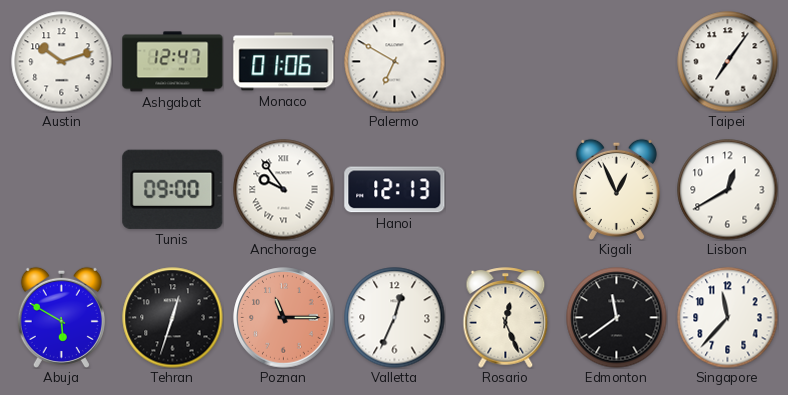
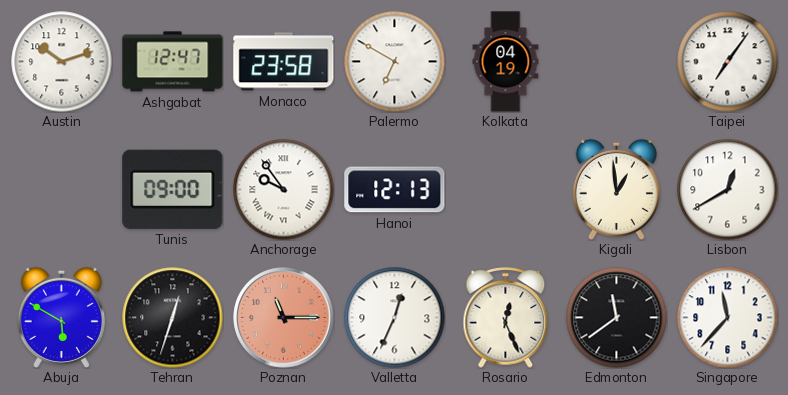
Monaco: 01:06 -> 23:58
Kolkata: none -> 04:19
Kigali: 12:56 -> 12:59
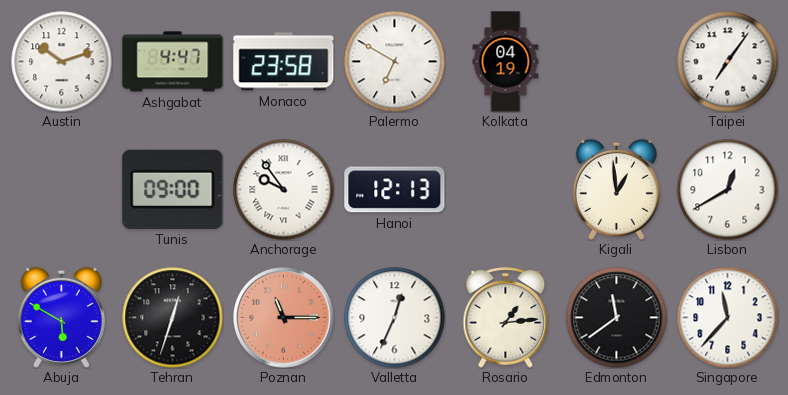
Ashgabat: 12:47 -> 4:47
Rosario: 12:26 -> 1:14
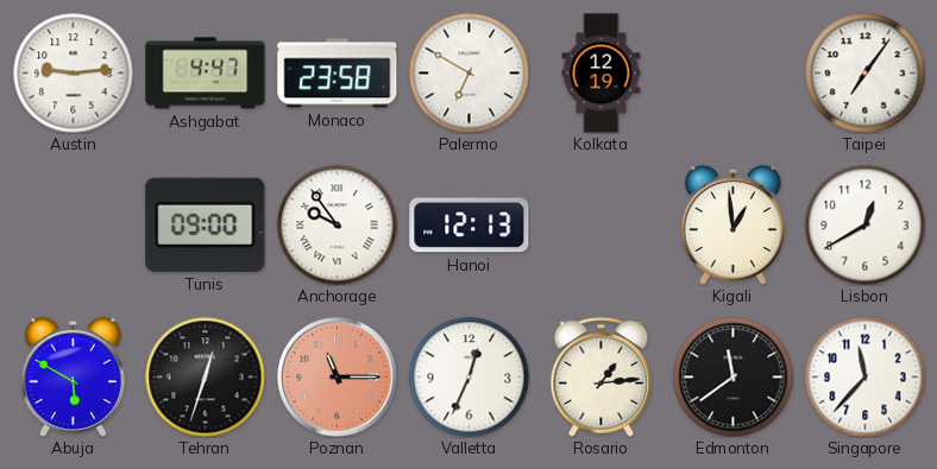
Austin: 10:12 -> 9:14
Kolkata: 04:19 -> 12:19
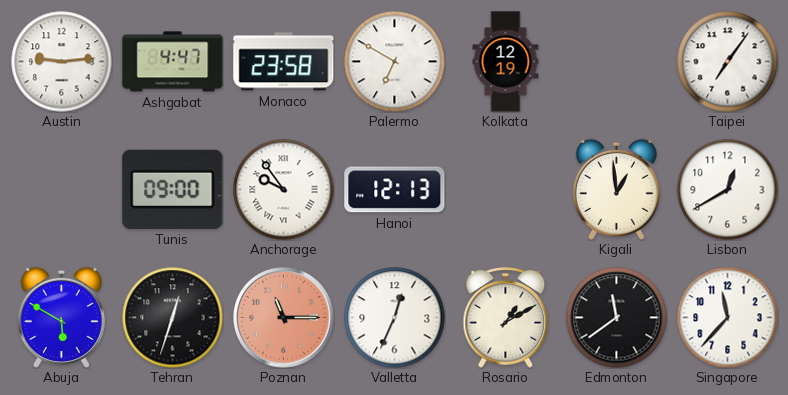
Rosario: 1:14 -> 1:10
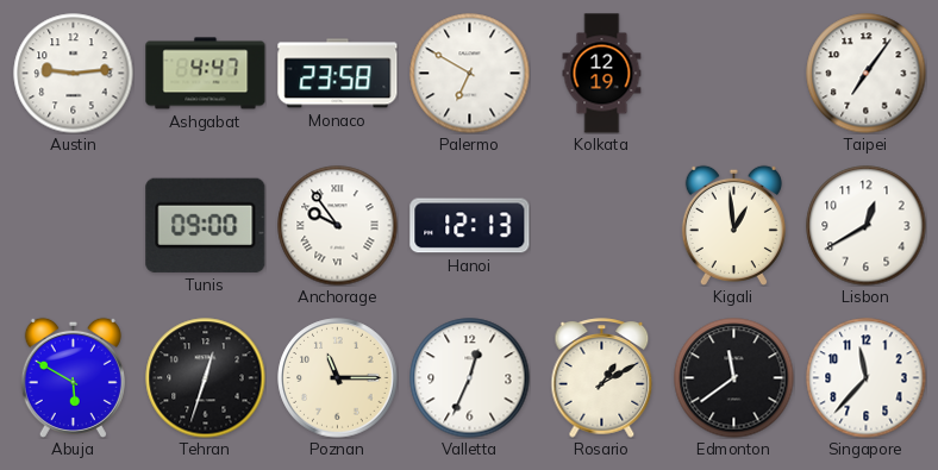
Poznan dial: salmon -> cream
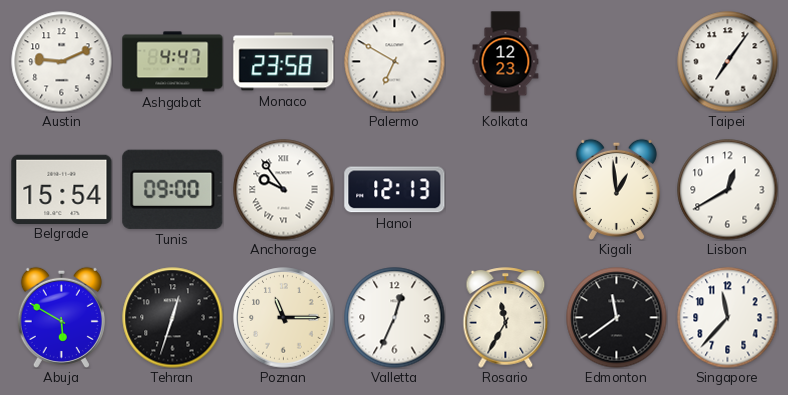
Austin: 9:14 -> 9:11
Kolkata: 12:19 -> 12:23
Belgrade: none -> 15:54
Rosario: 1:10 -> 11:35
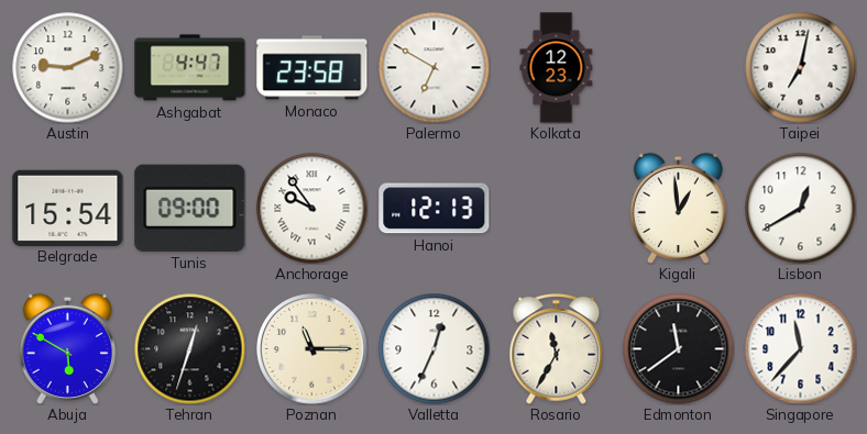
Taipei: 7:06 -> 7:02
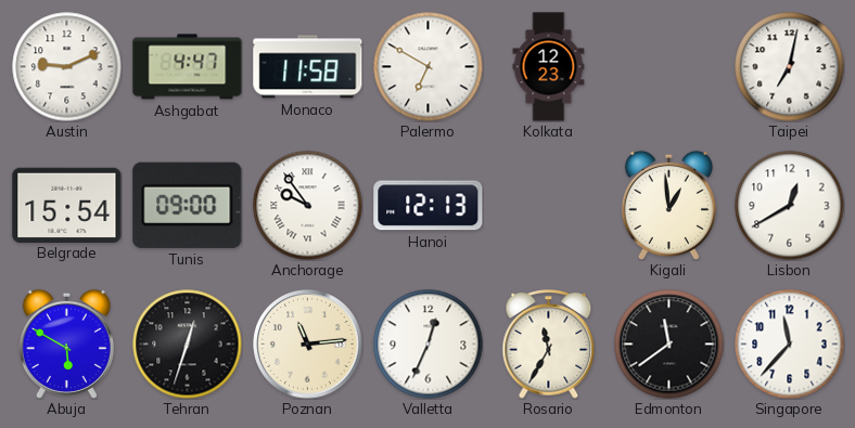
Monaco: 23:58 -> 11:58
Poznan: 11:15 -> 11:14
